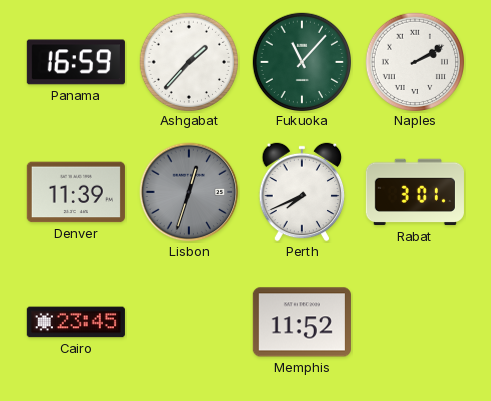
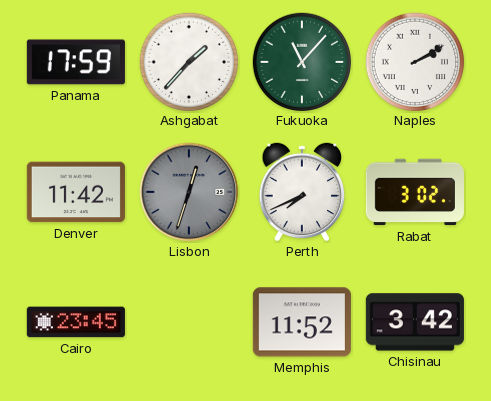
Panama: 16:59 -> 17:59
Denver: 11:39 -> 11:42
Rabat: 3:01 -> 3:02
Chisinau: none -> 3:42
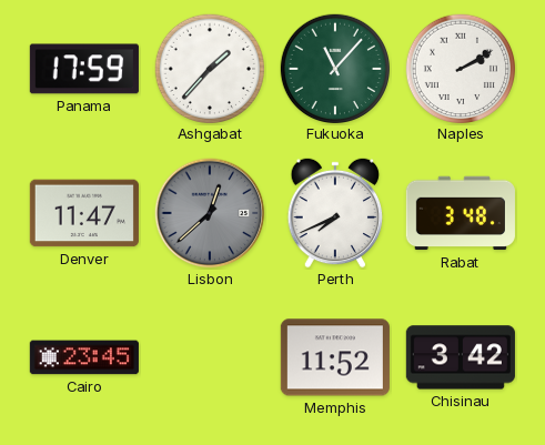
Denver: 11:42 -> 11:47
Lisbon: 12:33 -> 12:38
Rabat: 3:02 -> 3:48
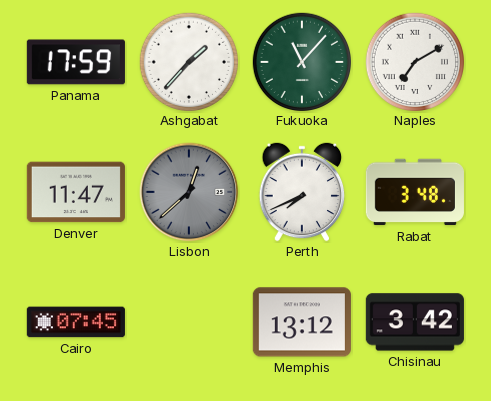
Naples: 2:10 -> 7:10
Cairo: 23:45 -> 07:45
Memphis: 11:52 -> 13:12
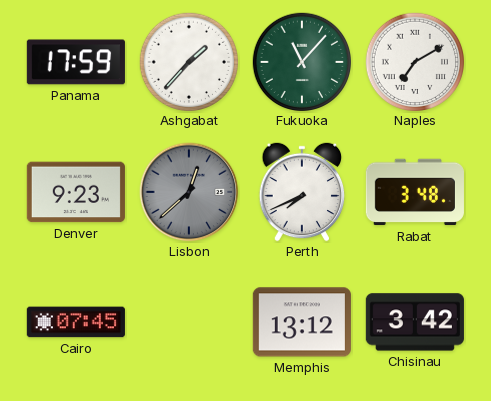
Denver: 11:47 -> 9:23
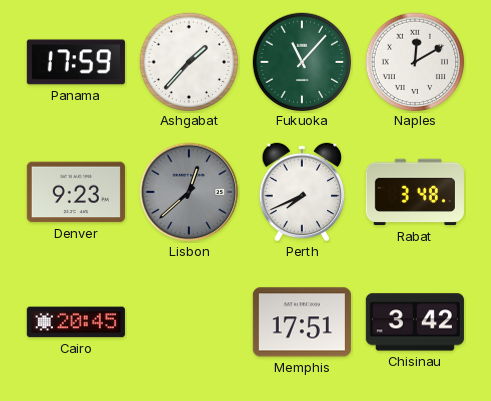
Naples: 7:10 -> 12:10
Cairo: 07:45 -> 20:45
Memphis: 13:12 -> 17:51
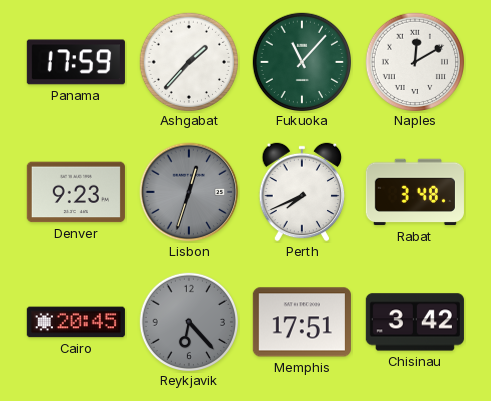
Lisbon: 12:38 -> 12:33
Reykjavik: none -> 6:23
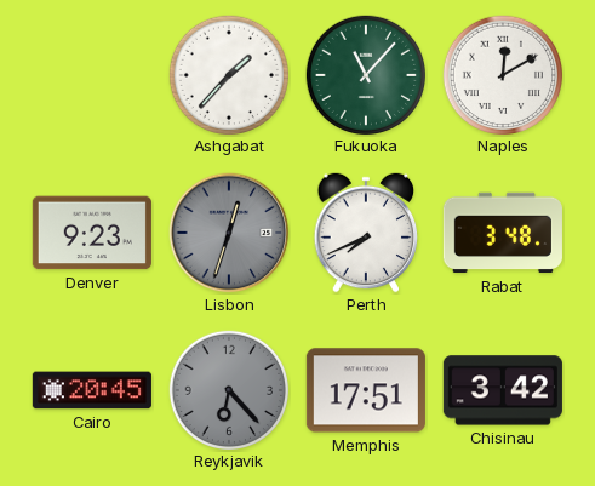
Panama: 17:59 -> none
